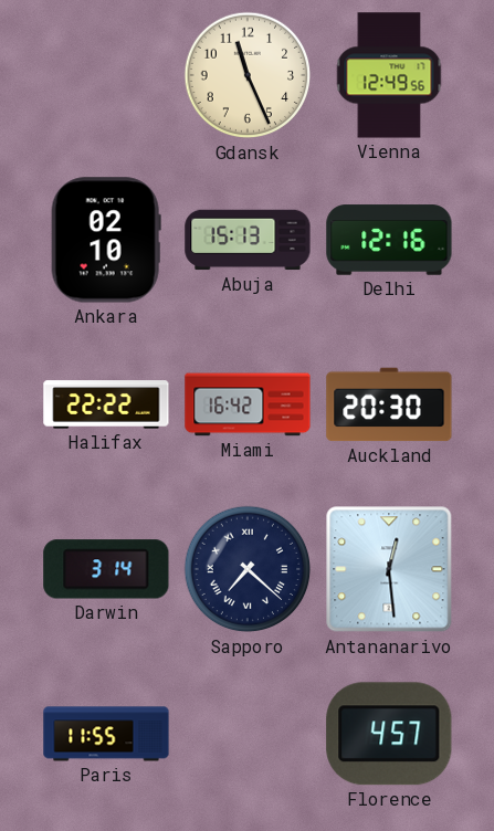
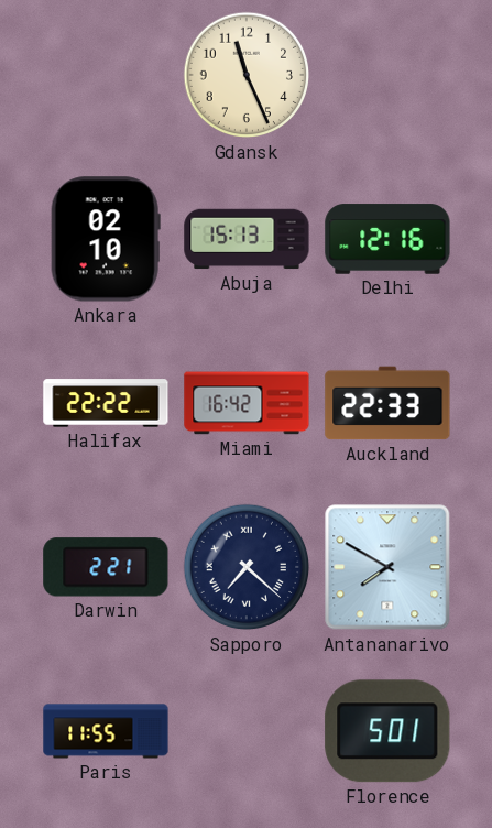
Vienna: 12:49 -> none
Auckland: 20:30 -> 22:33
Darwin: 3:14 -> 2:21
Antananarivo: 12:29 -> 7:50
Florence: 4:57 -> 5:01
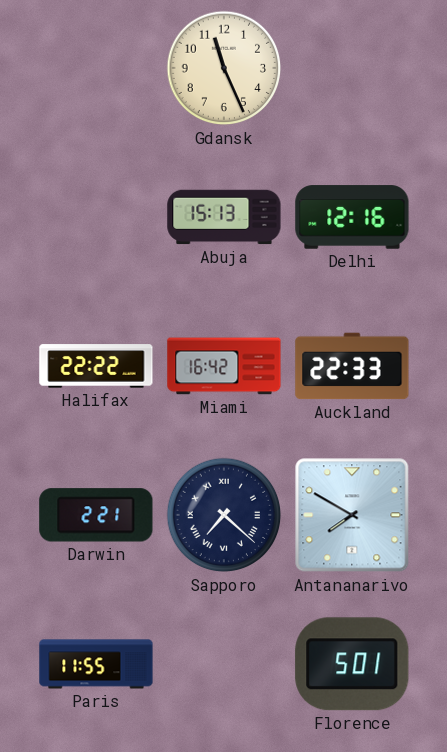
Ankara: 02:10 -> none
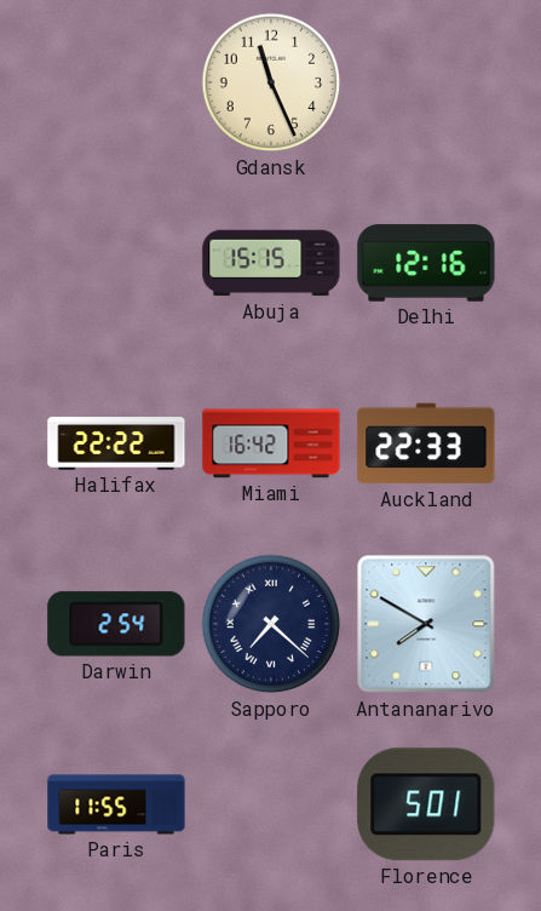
Abuja: 15:13 -> 15:15
Darwin: 2:21 -> 2:54
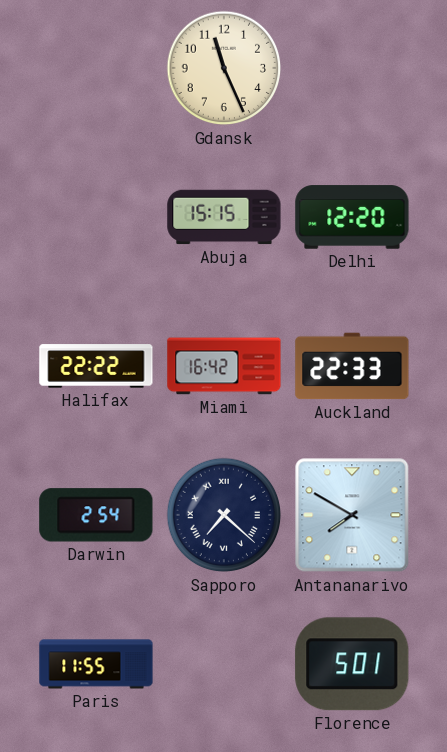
Delhi: 12:16 -> 12:20
